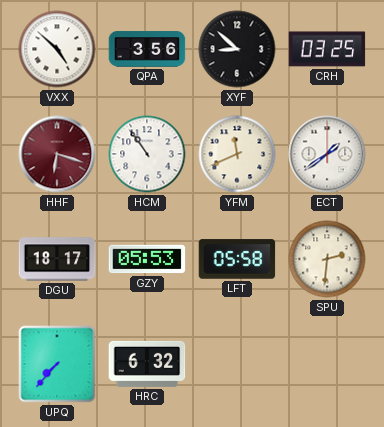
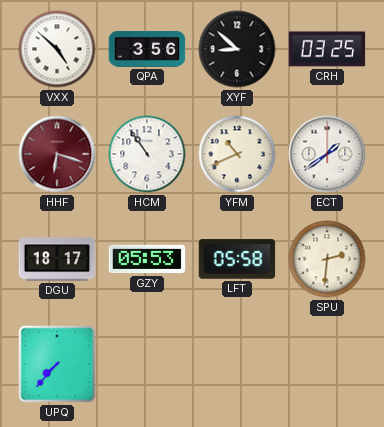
YFM: 11:41 -> 10:41
HRC: 6:32 -> none
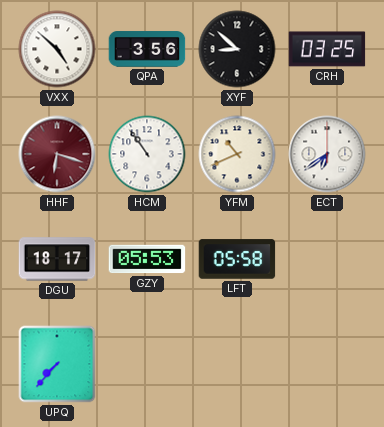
ECT: 1:39 -> 6:39
SPU: 2:31 -> none
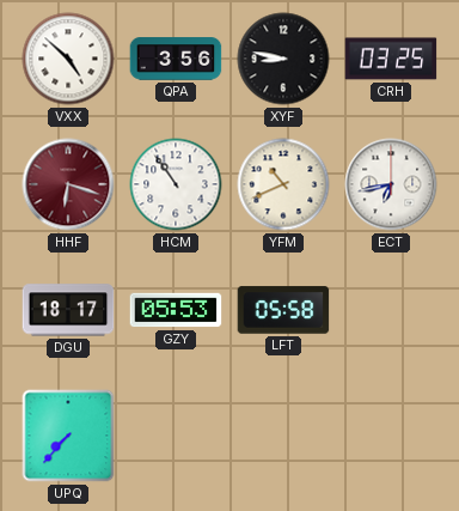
XYF: 8:52 -> 8:47
ECT: 6:39 -> 6:43
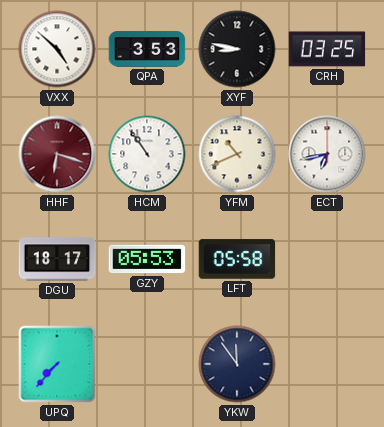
QPA: 3:56 -> 3:53
YKW: none -> 11:54
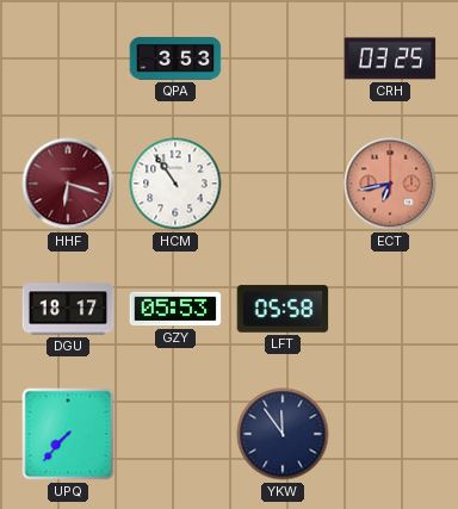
VXX: 4:52 -> none
XYF: 8:47 -> none
YFM: 10:41 -> none
ECT dial: white -> salmon
